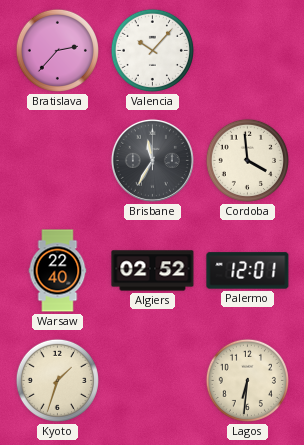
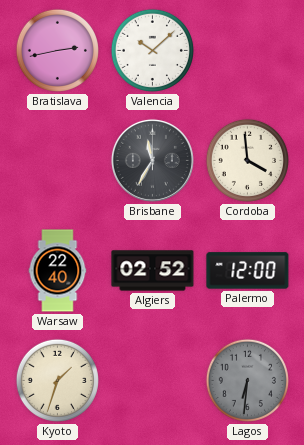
Bratislava: 2:37 -> 2:43
Valencia: 10:07 -> 10:08
Palermo: 12:01 -> 12:00
Lagos dial: cream -> grey
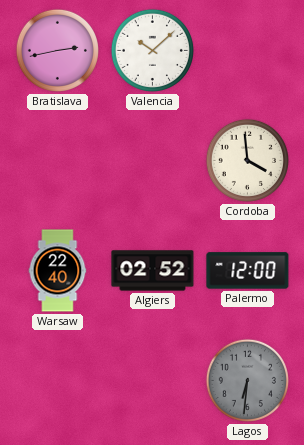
Brisbane: 11:35 -> none
Kyoto: 1:33 -> none
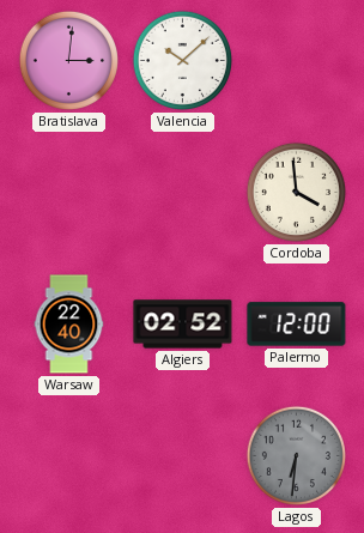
Bratislava: 2:43 -> 3:01
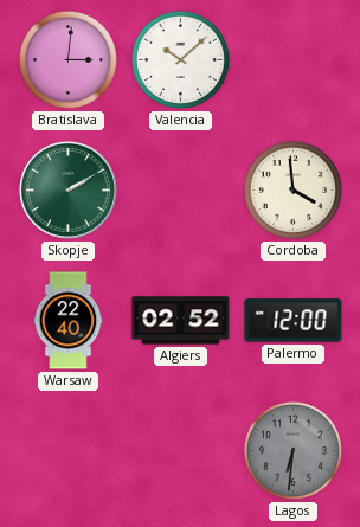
Skopje: none -> 2:10
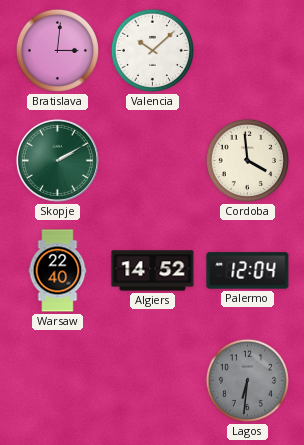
Algiers: 02:52 -> 14:52
Palermo: 12:00 -> 12:04
